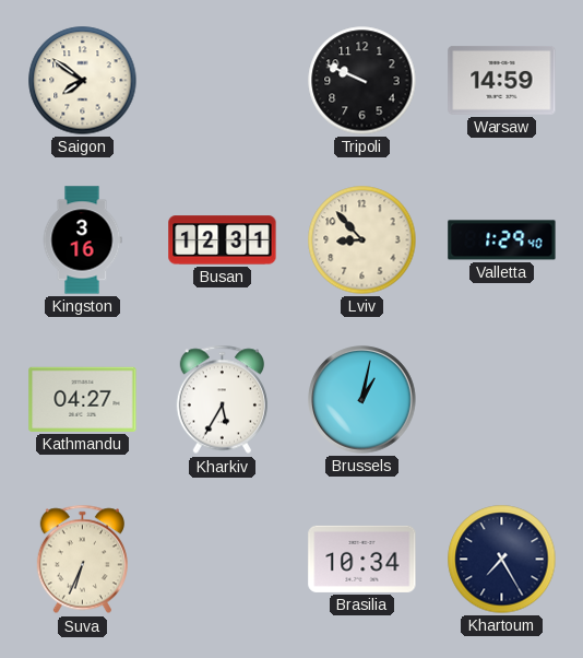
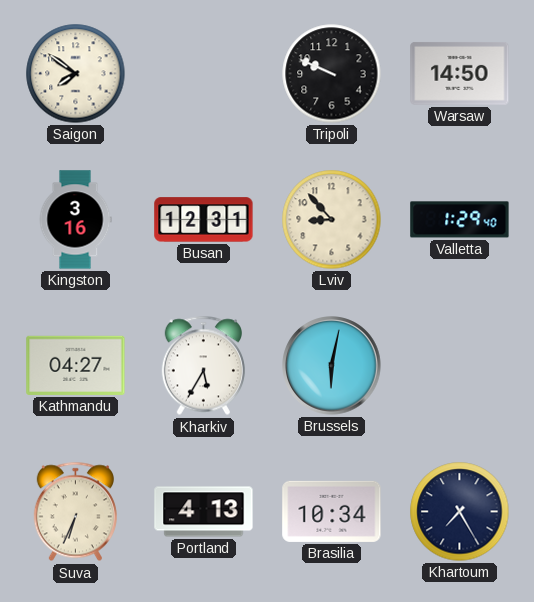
Warsaw: 14:59 -> 14:50
Brussels: 1:02 -> 6:02
Portland: none -> 4:13
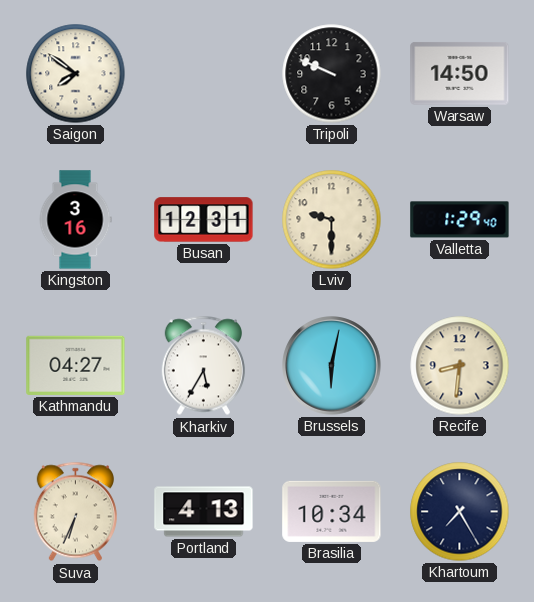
Lviv: 8:53 -> 9:30
Recife: none -> 8:31
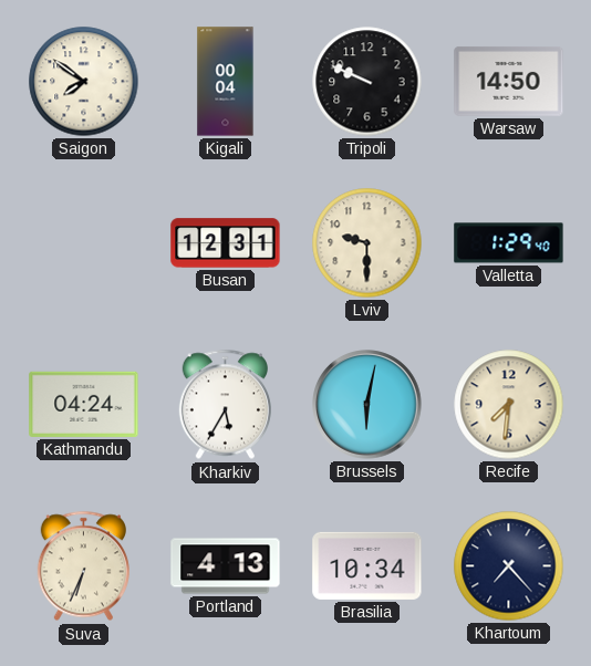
Kigali: none -> 00:04
Kingston: 3:16 -> none
Kathmandu: 04:27 -> 04:24
Recife: 8:31 -> 7:31
Khartoum: 7:25 -> 7:23
